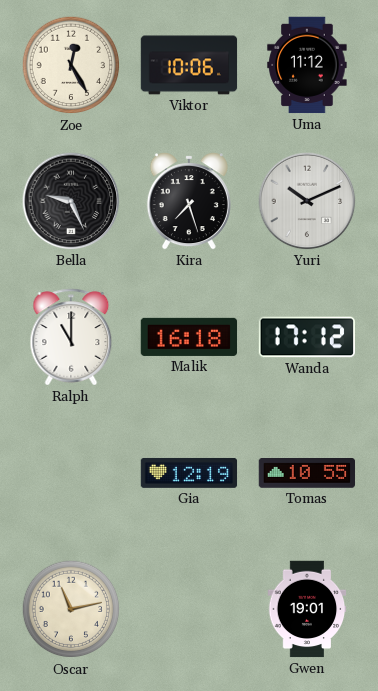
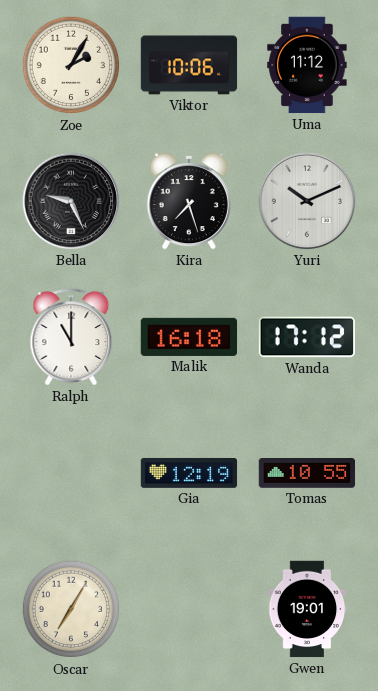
Zoe: 12:25 -> 2:05
Oscar: 11:13 -> 7:05
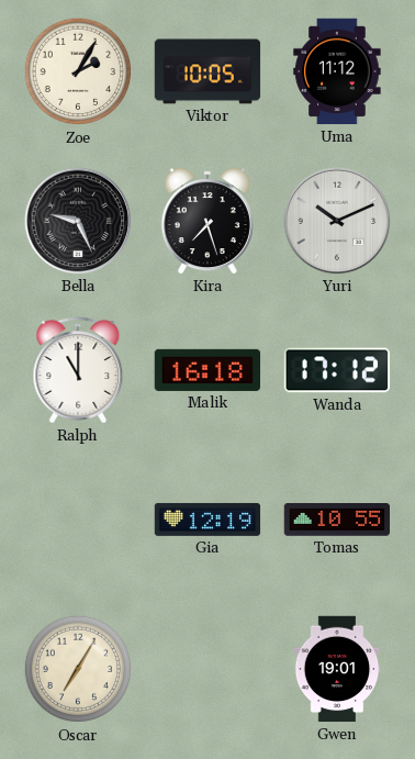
Viktor: 10:06 -> 10:05
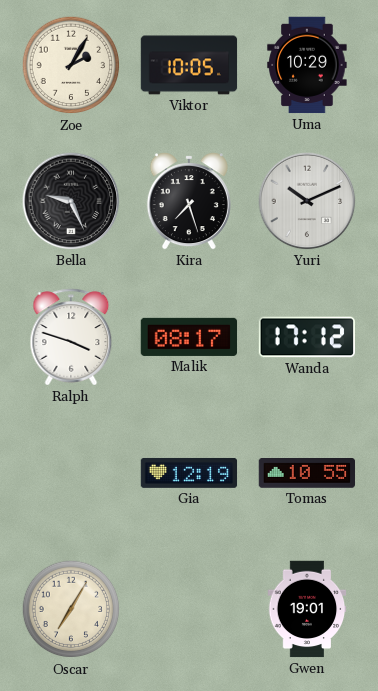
Uma: 11:12 -> 10:29
Ralph: 11:00 -> 3:48
Malik: 16:18 -> 08:17
